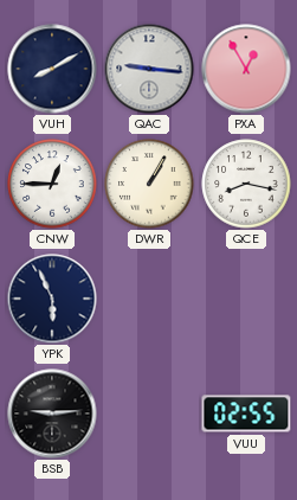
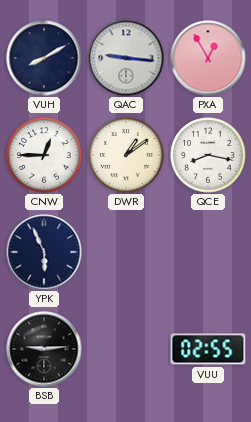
DWR: 1:05 -> 1:09
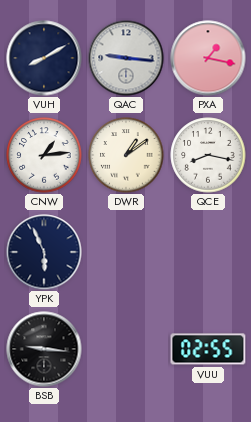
PXA: 12:55 -> 1:17
CNW: 12:45 -> 1:14
BSB: 9:14 -> 9:16
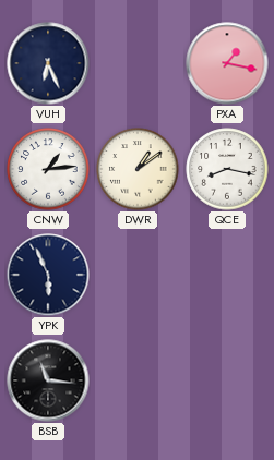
VUH: 8:10 -> 6:26
QAC: 9:16 -> none
BSB: 9:16 -> 11:16
VUU: 02:55 -> none
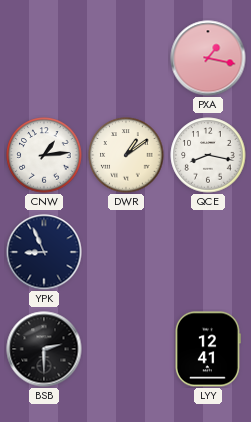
VUH: 6:26 -> none
YPK: 5:56 -> 8:56
BSB: 11:16 -> 2:30
LYY: none -> 12:41
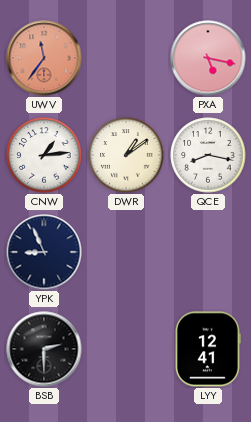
UWV: none -> 11:36
PXA: 1:17 -> 5:17
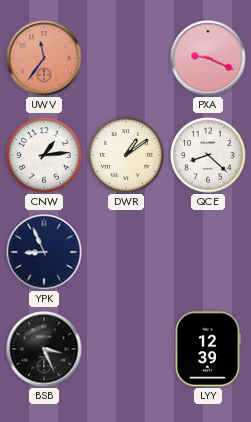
PXA: 5:17 -> 9:19
QCE: 8:17 -> 8:22
BSB: 2:30 -> 3:26
LYY: 12:41 -> 12:39
